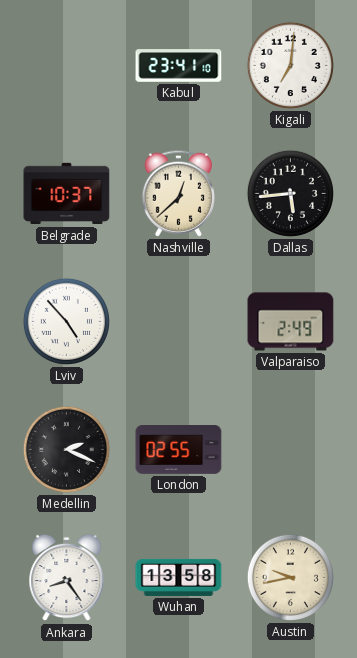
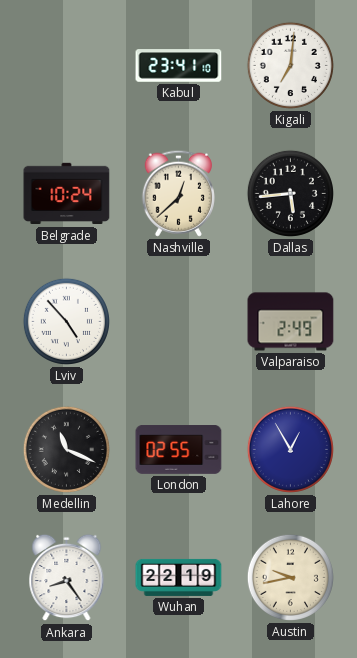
Belgrade: 10:37 -> 10:24
Medellin: 2:19 -> 11:19
Lahore: none -> 12:55
Wuhan: 13:58 -> 22:19
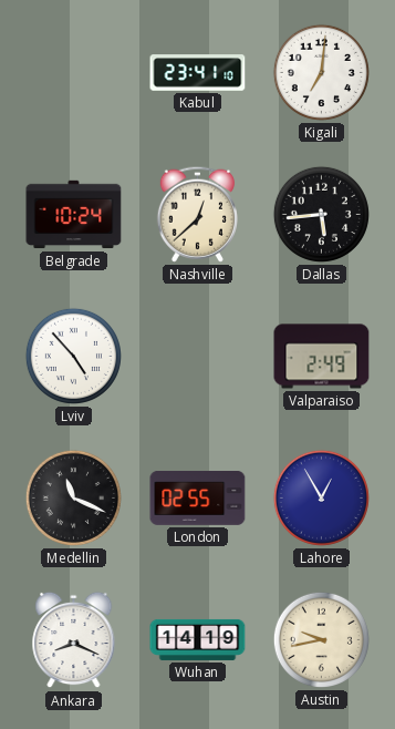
Ankara: 8:24 -> 8:19
Wuhan: 22:19 -> 14:19
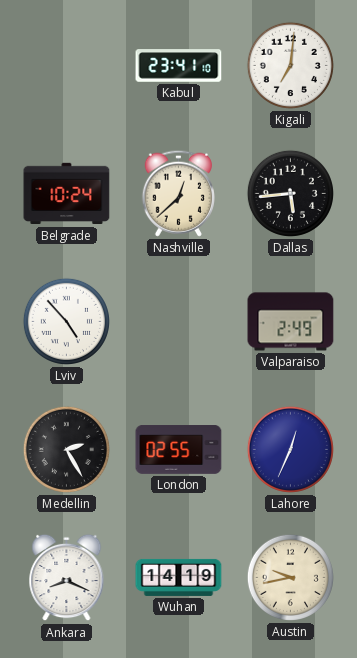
Medellin: 11:19 -> 2:25
Lahore: 12:55 -> 12:34
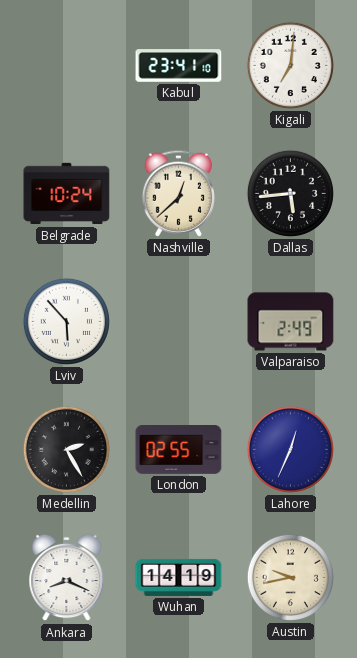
Lviv: 4:53 -> 5:53
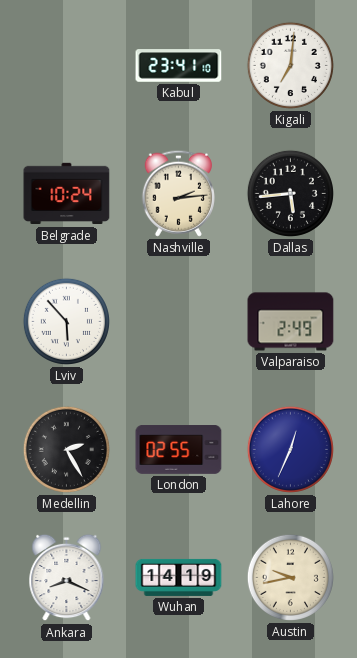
Nashville: 12:38 -> 2:14
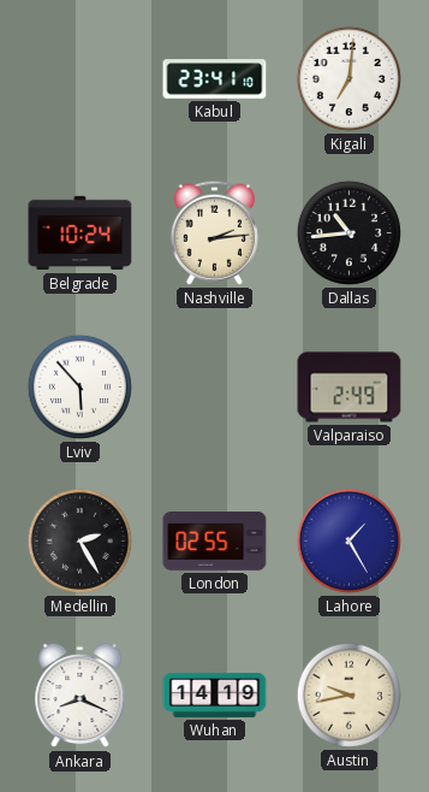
Dallas: 5:44 -> 10:44
Lahore: 12:34 -> 1:25
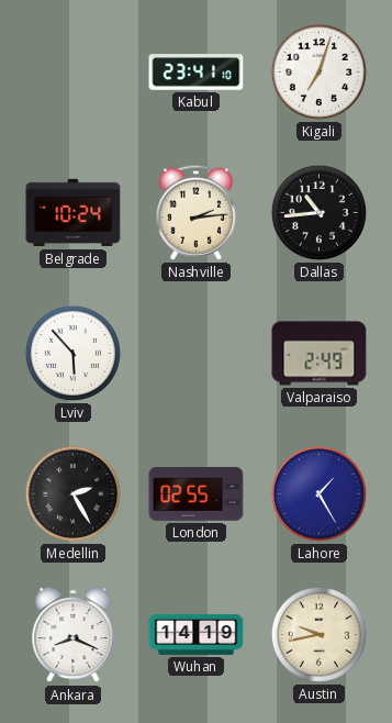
Kigali: 7:01 -> 7:03
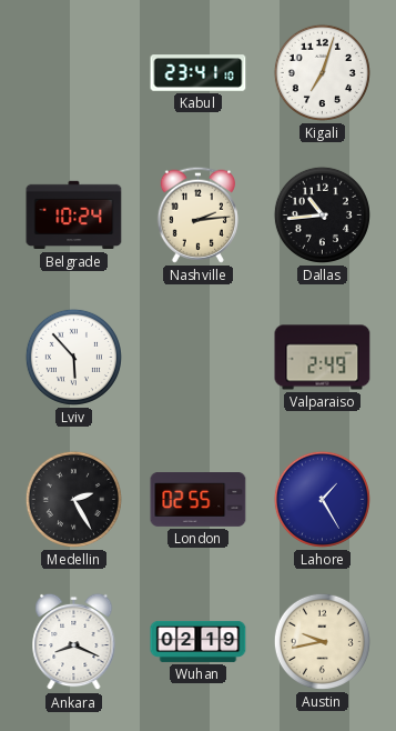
Wuhan: 14:19 -> 02:19
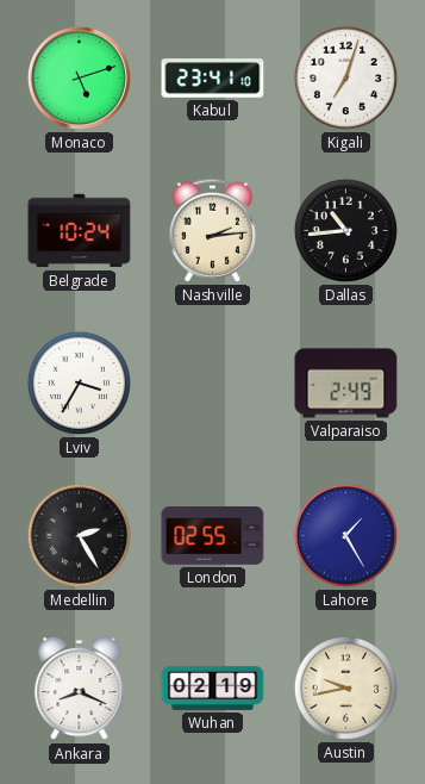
Monaco: none -> 5:12
Lviv: 5:53 -> 3:35
